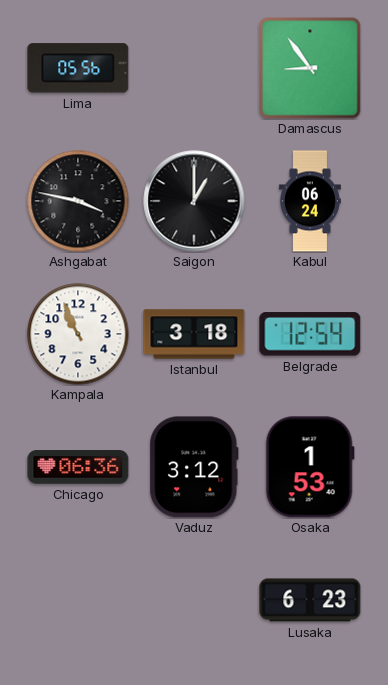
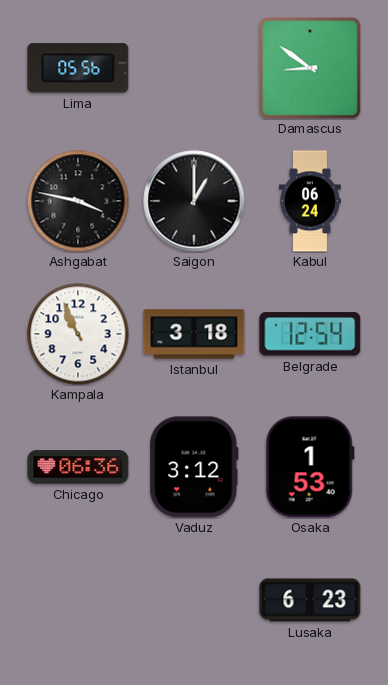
Damascus: 8:54 -> 8:51
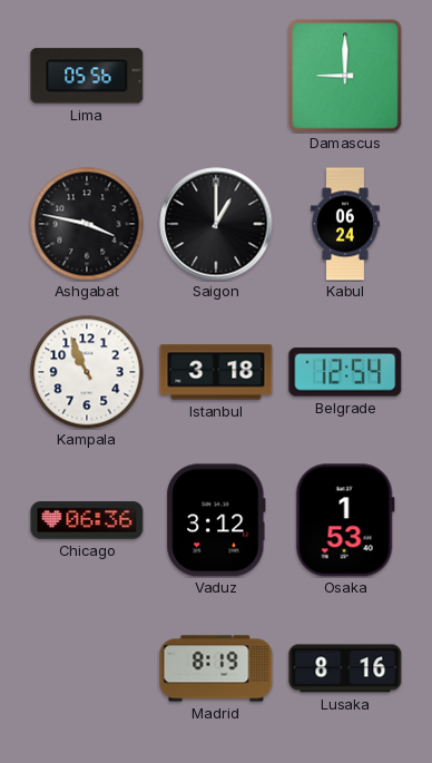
Damascus: 8:51 -> 9:00
Madrid: none -> 8:19
Lusaka: 6:23 -> 8:16
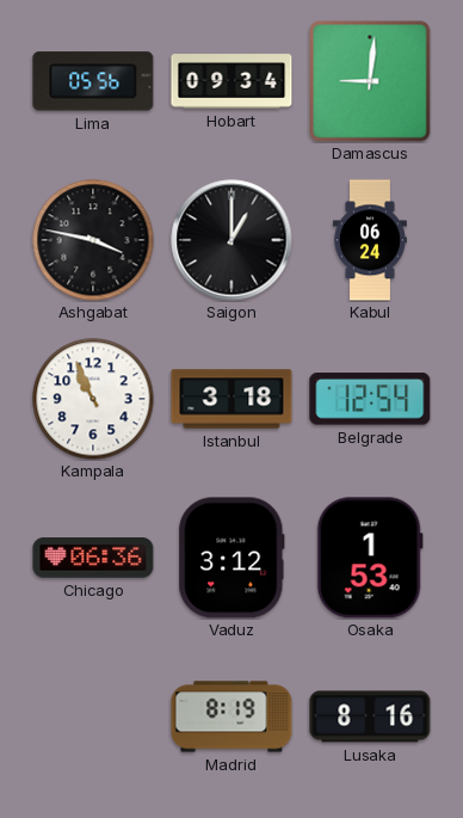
Hobart: none -> 09:34
Damascus: 9:00 -> 9:01
